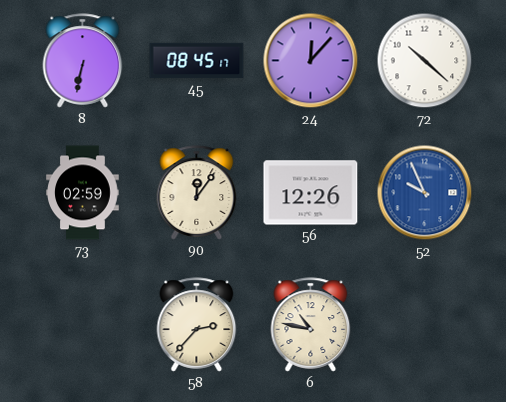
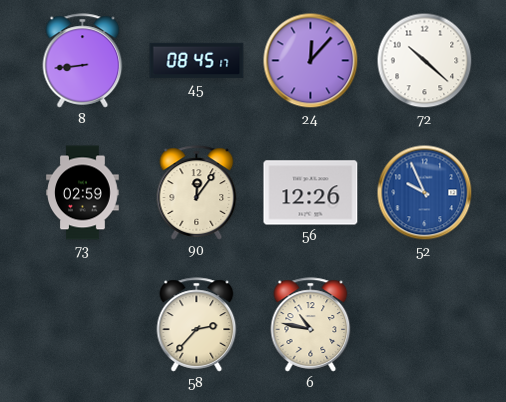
8: 6:32 -> 8:44
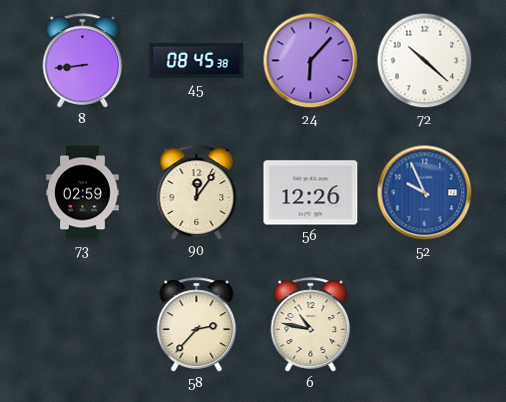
45: 08:45:17 -> 08:45:38
24: 12:07 -> 6:07
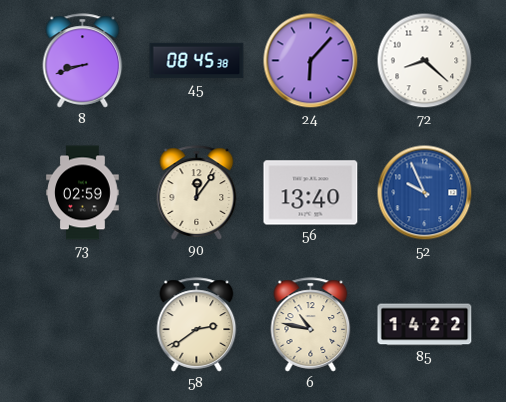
8: 8:44 -> 8:42
72: 10:22 -> 8:22
56: 12:26 -> 13:40
58: 2:37 -> 2:39
85: none -> 14:22
